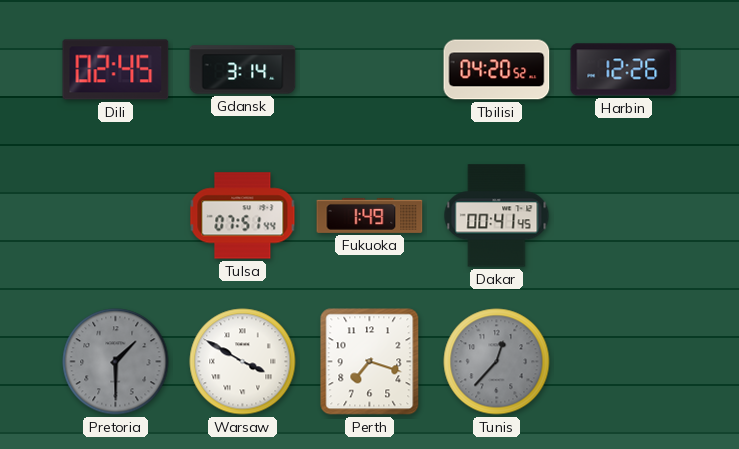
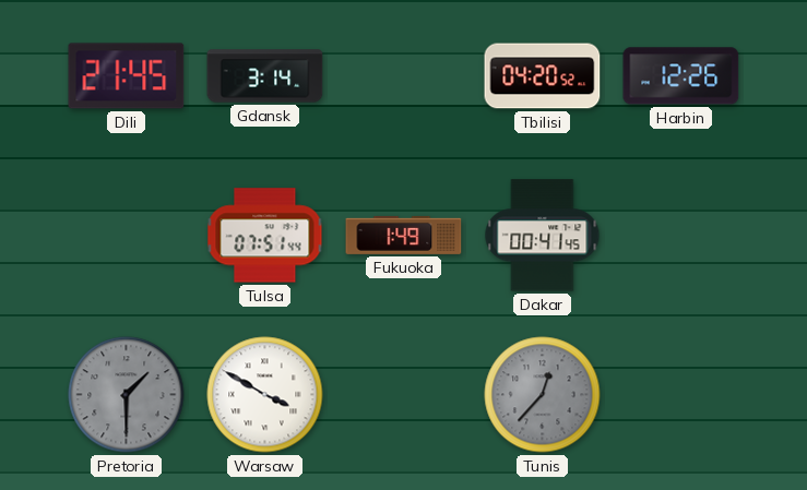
Dili: 02:45 -> 21:45
Perth: 7:18 -> none
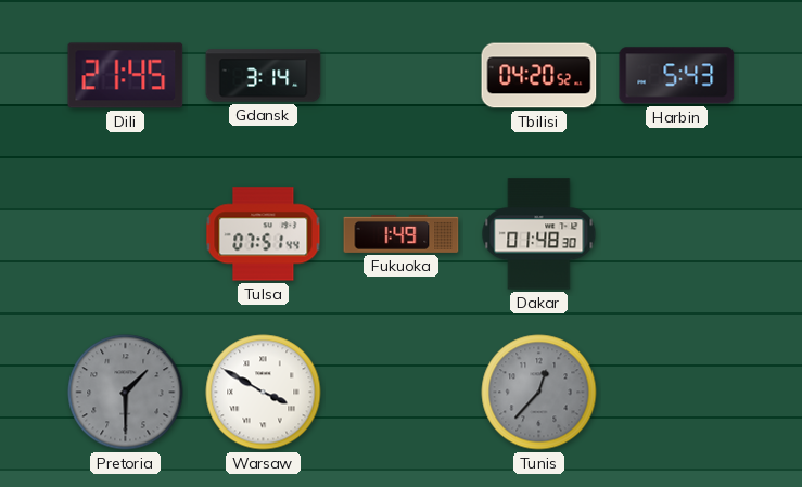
Harbin: 12:26 -> 5:43
Dakar: 00:41 -> 01:48
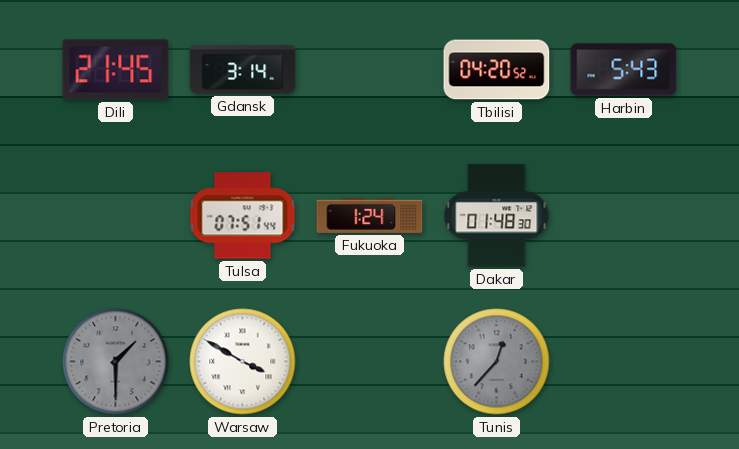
Fukuoka: 1:49 -> 1:24
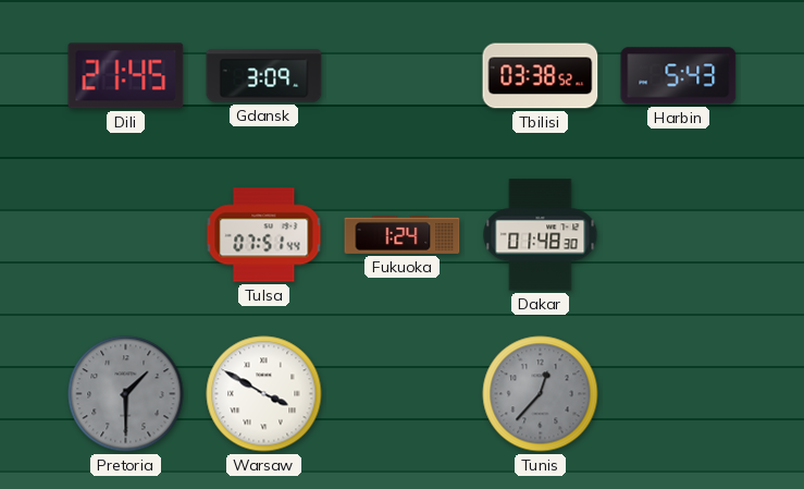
Gdansk: 3:14 -> 3:09
Tbilisi: 04:20 -> 03:38
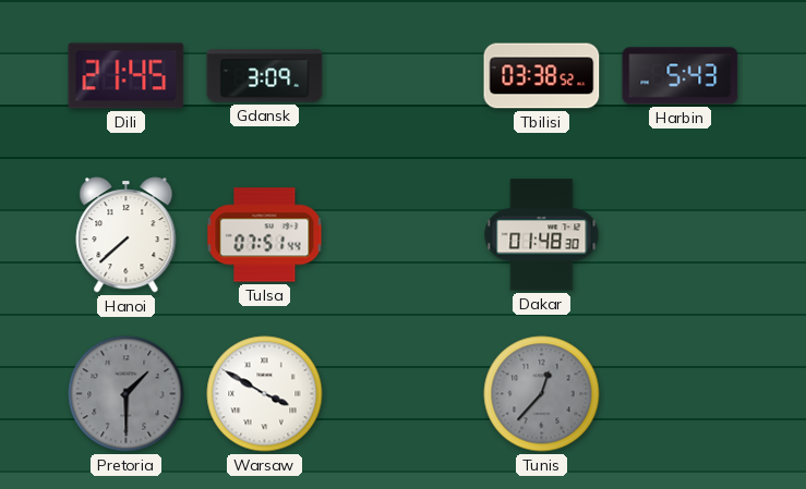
Hanoi: none -> 7:38
Fukuoka: 1:24 -> none
